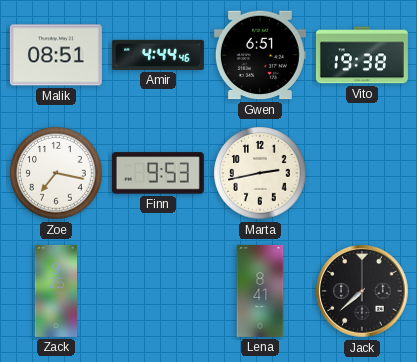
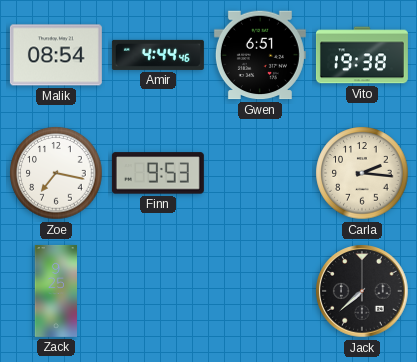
Malik: 08:51 -> 08:54
Marta: 2:43 -> none
Carla: none -> 2:16
Lena: 8:41 -> none
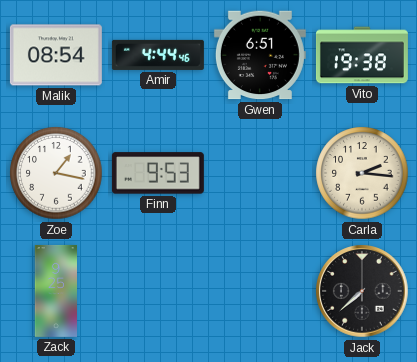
Zoe: 7:17 -> 1:17
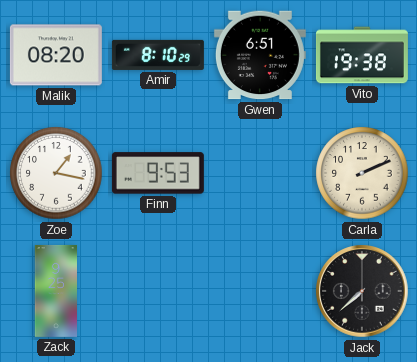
Malik: 08:54 -> 08:20
Amir: 4:44 -> 8:10
Carla: 2:16 -> 2:11
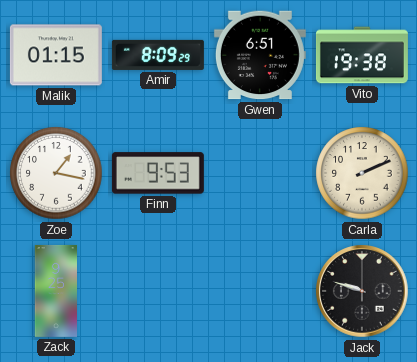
Malik: 08:20 -> 01:15
Amir: 8:10 -> 8:09
Jack: 7:38 -> 9:48
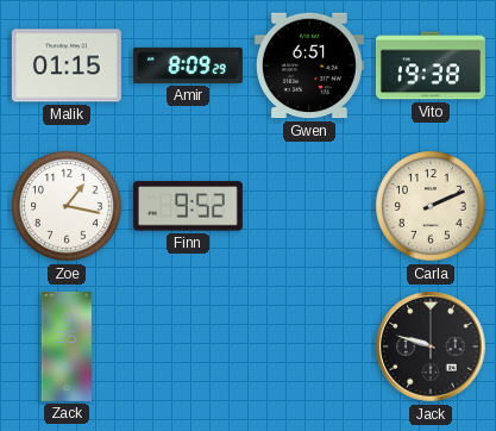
Finn: 9:53 -> 9:52
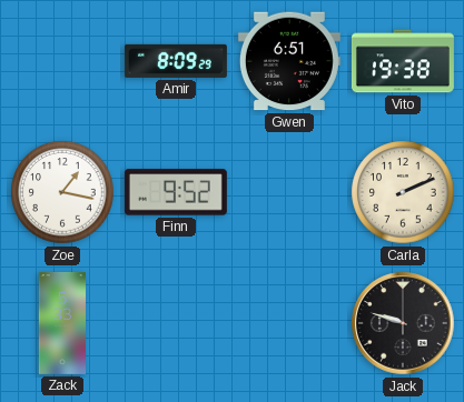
Malik: 01:15 -> none
Zack: 9:25 -> 5:33
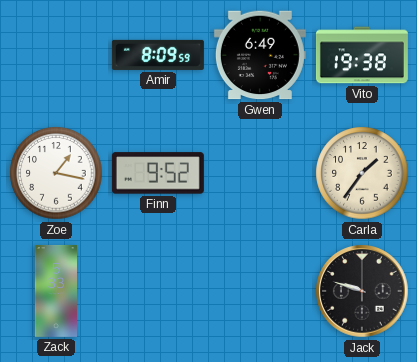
Amir: 8:09:29 -> 8:09:59
Gwen: 6:51 -> 6:49
Carla: 2:11 -> 1:36
